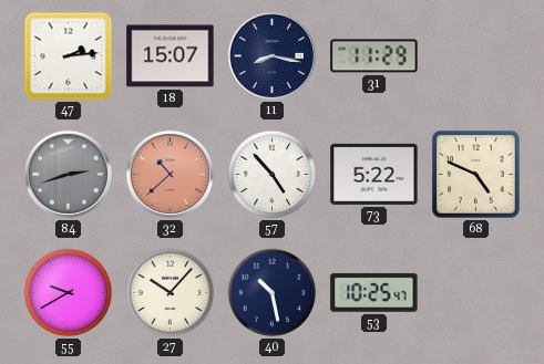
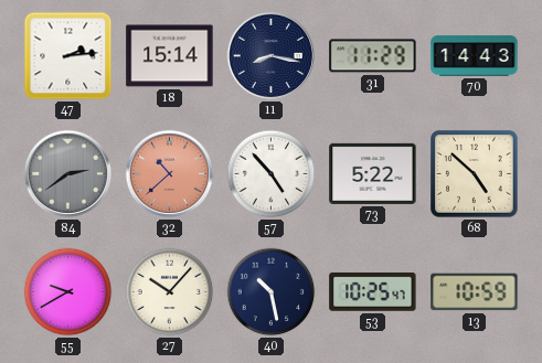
18: 15:07 -> 15:14
70: none -> 14:43
84: 2:42 -> 2:39
68: 4:49 -> 4:52
13: none -> 10:59
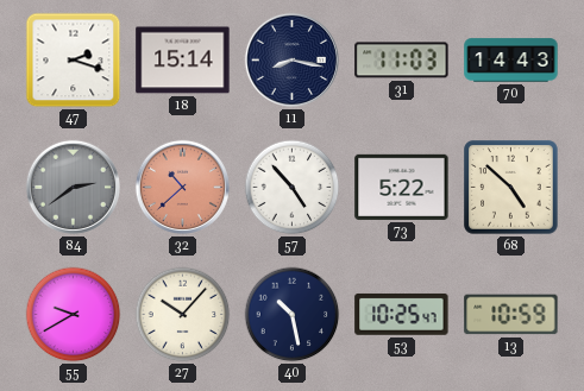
47: 2:14 -> 2:18
31: 11:29 -> 11:03
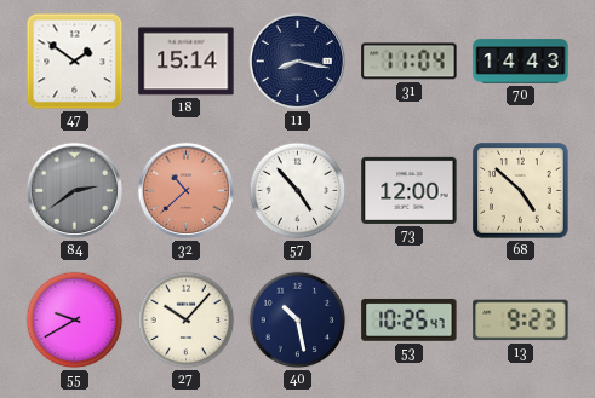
47: 2:18 -> 1:51
31: 11:03 -> 11:04
73: 5:22 -> 12:00
13: 10:59 -> 9:23
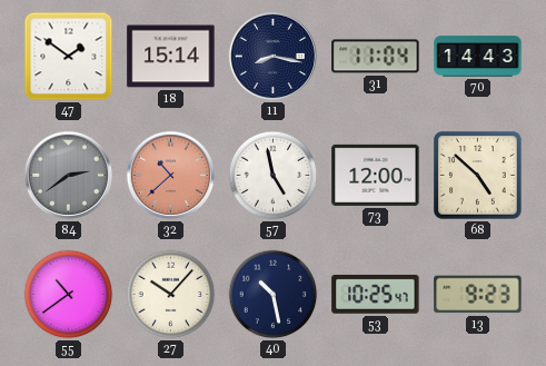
57: 4:53 -> 4:58
55: 9:40 -> 10:39
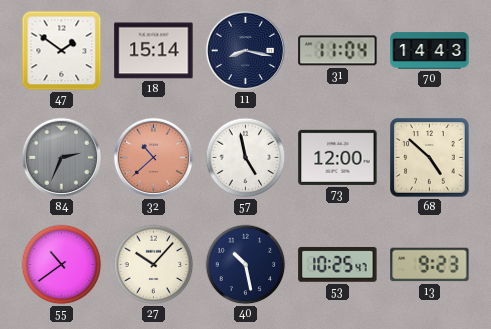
84: 2:39 -> 2:34
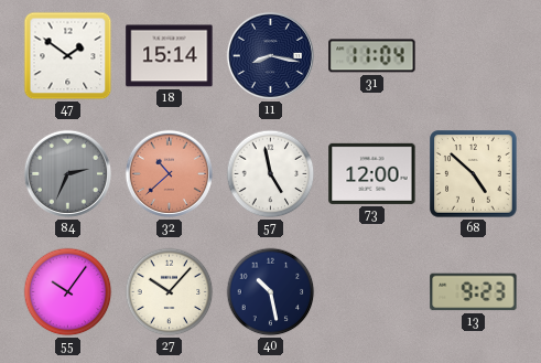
70: 14:43 -> none
55: 10:39 -> 10:06
53: 10:25 -> none
